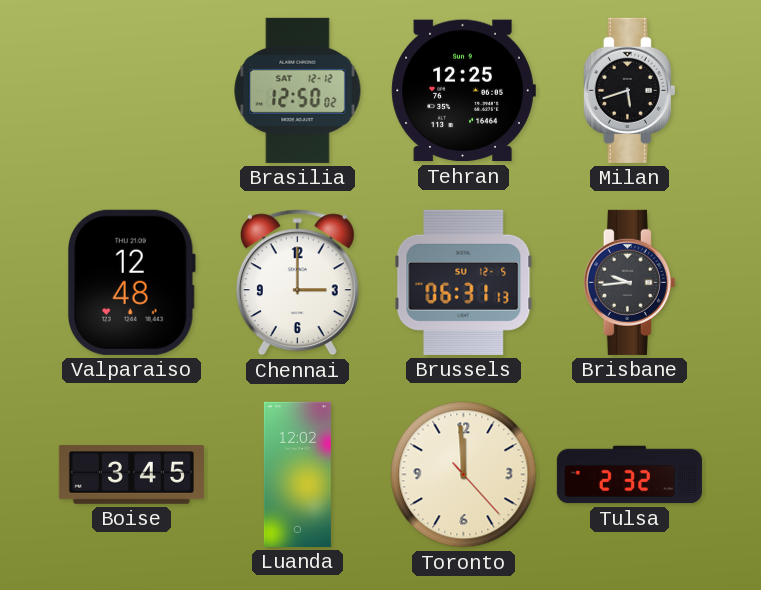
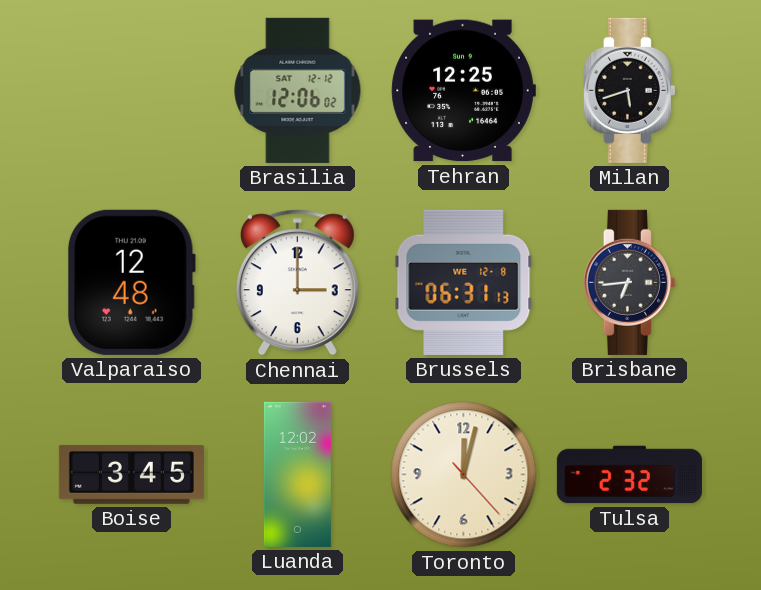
Brasilia: 12:50 -> 12:06
Brussels date: SU 12-5 -> WE 12-8
Brisbane: 9:44 -> 6:44
Toronto: 11:59 -> 12:02
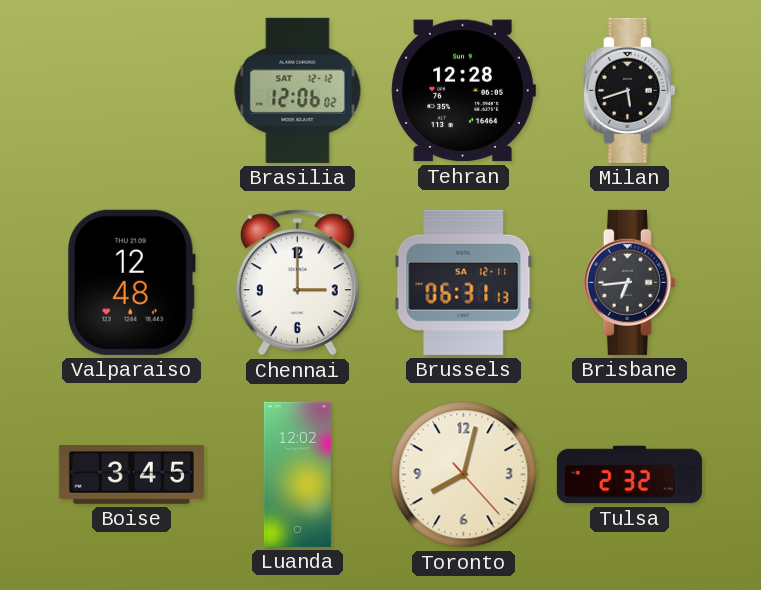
Tehran: 12:25 -> 12:28
Brussels date: WE 12-8 -> SA 12-11
Toronto: 12:02 -> 8:02
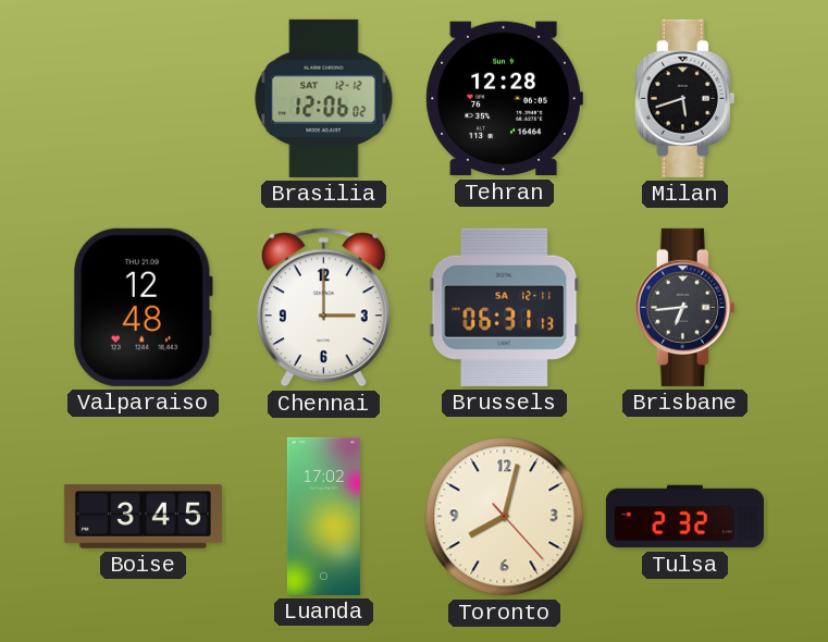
Luanda: 12:02 -> 17:02
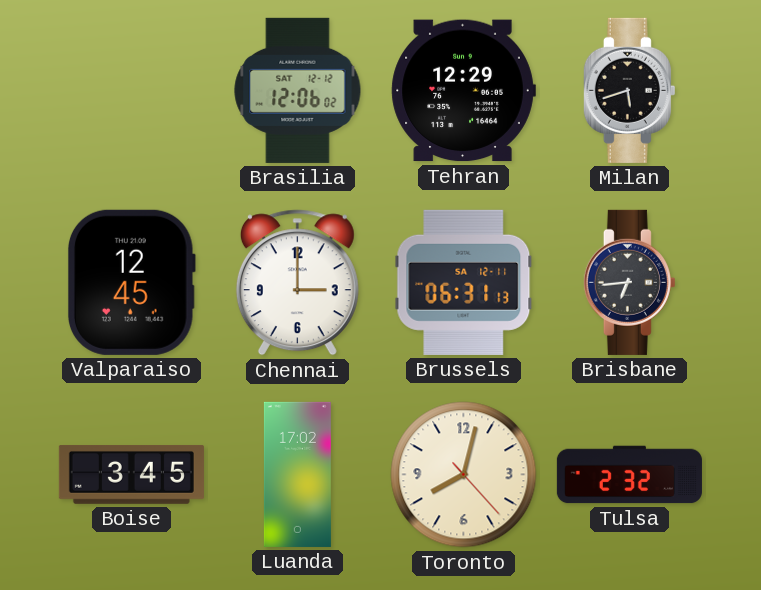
Tehran: 12:28 -> 12:29
Valparaiso: 12:48 -> 12:45
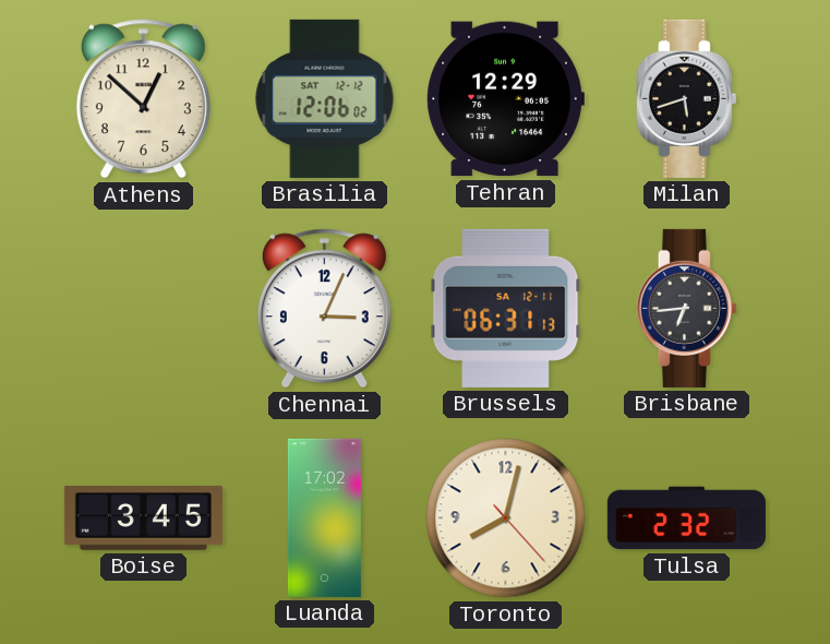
Athens: none -> 12:52
Valparaiso: 12:45 -> none
Chennai: 3:00 -> 3:04
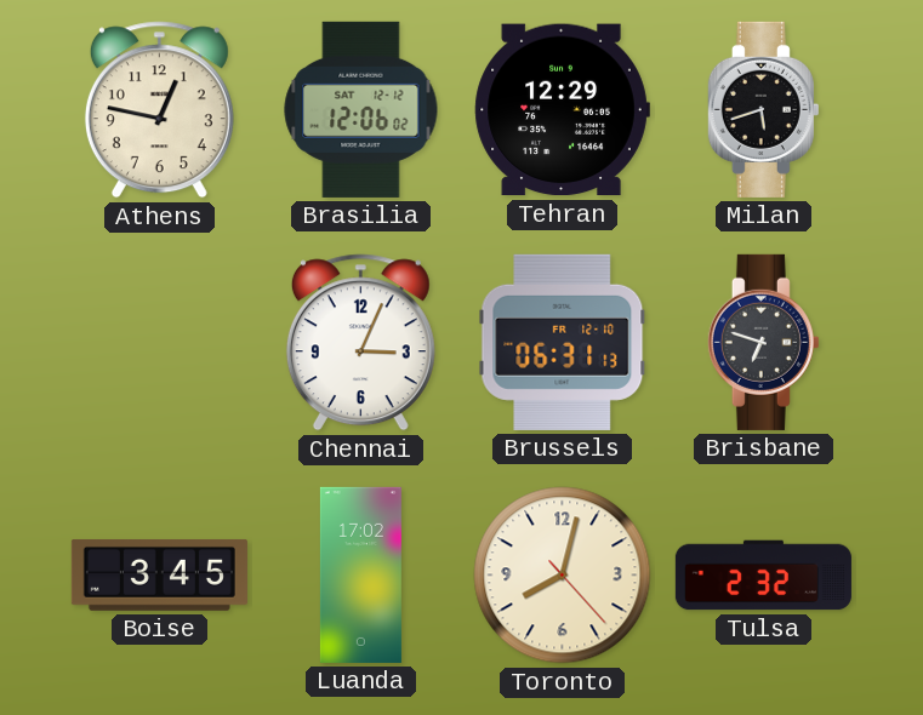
Athens: 12:52 -> 12:47
Brussels date: SA 12-11 -> FR 12-10
Brisbane: 6:44 -> 6:48
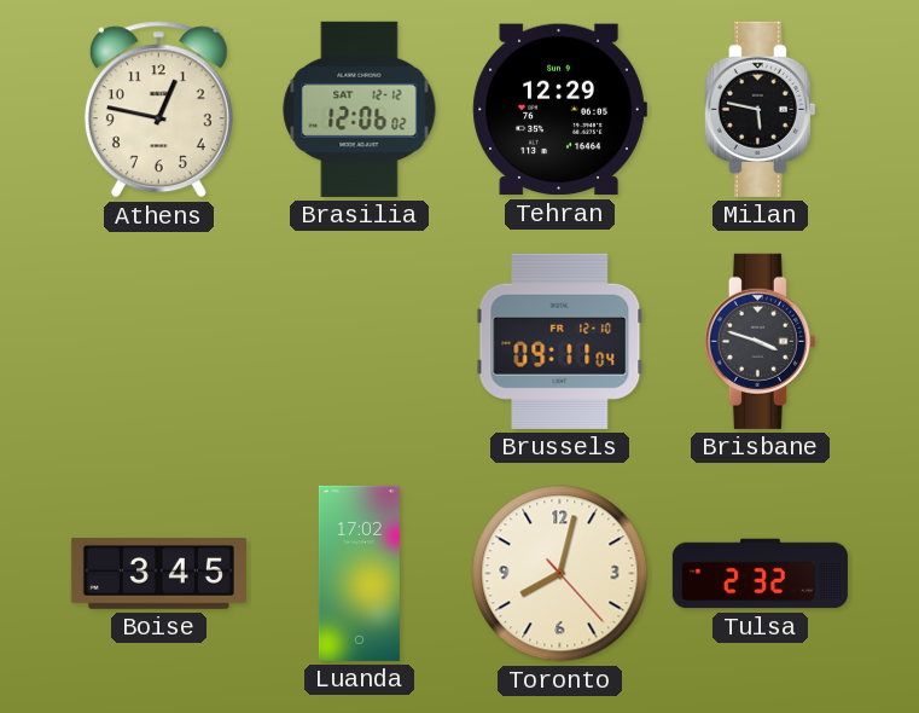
Milan: 5:42 -> 5:47
Chennai: 3:04 -> none
Brussels: 06:31 -> 09:11
Brisbane: 6:48 -> 3:48
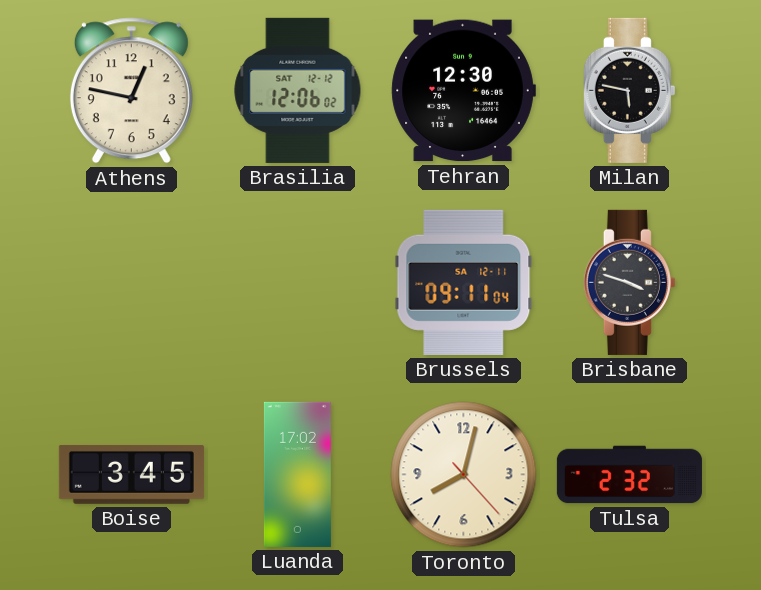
Tehran: 12:29 -> 12:30
Brussels date: FR 12-10 -> SA 12-11
